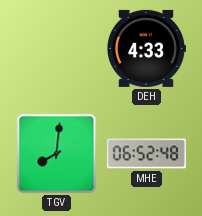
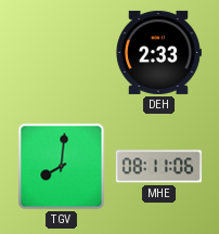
DEH: 4:33 -> 2:33
MHE: 06:52 -> 08:11
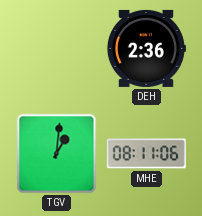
DEH: 2:33 -> 2:36
TGV: 8:01 -> 1:01
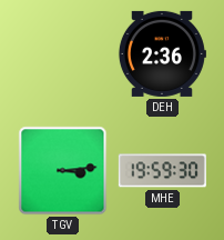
TGV: 1:01 -> 3:14
MHE: 08:11 -> 19:59
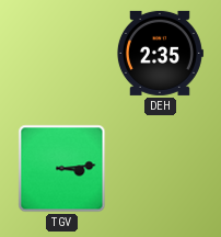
DEH: 2:36 -> 2:35
MHE: 19:59 -> none
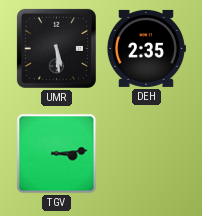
UMR: none -> 5:29
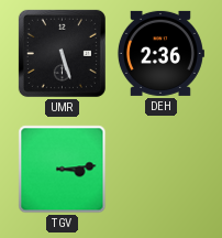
UMR: 5:29 -> 5:27
DEH: 2:35 -> 2:36
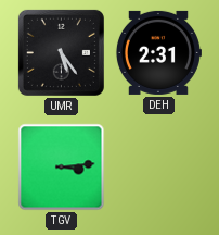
UMR: 5:27 -> 5:24
DEH: 2:36 -> 2:31
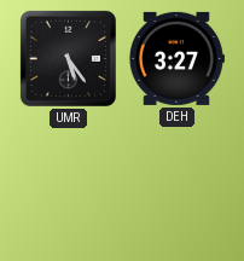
DEH: 2:31 -> 3:27
TGV: 3:14 -> none
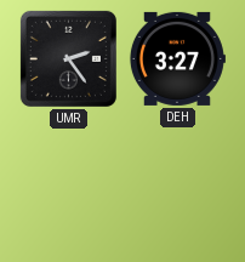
UMR: 5:24 -> 2:24
